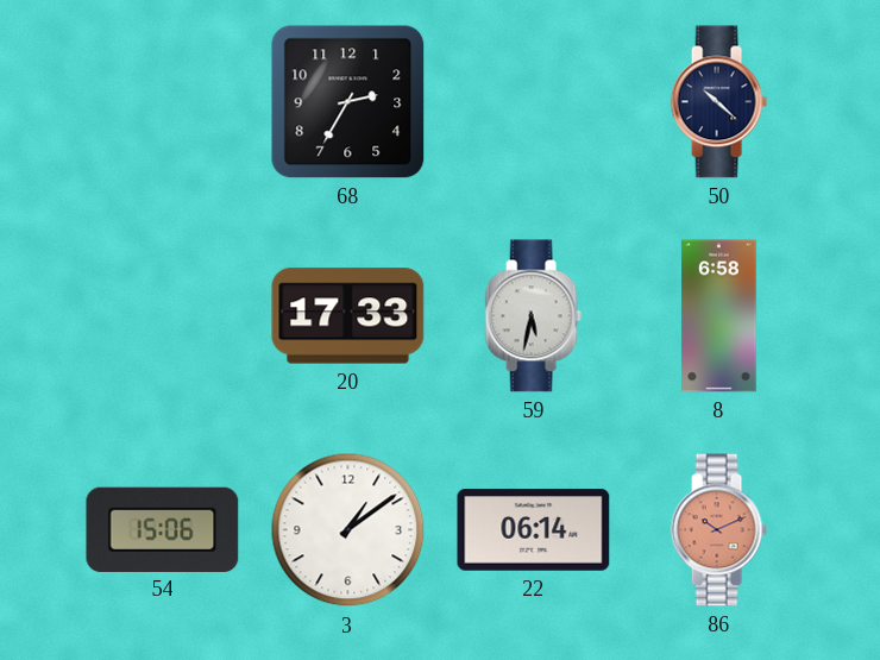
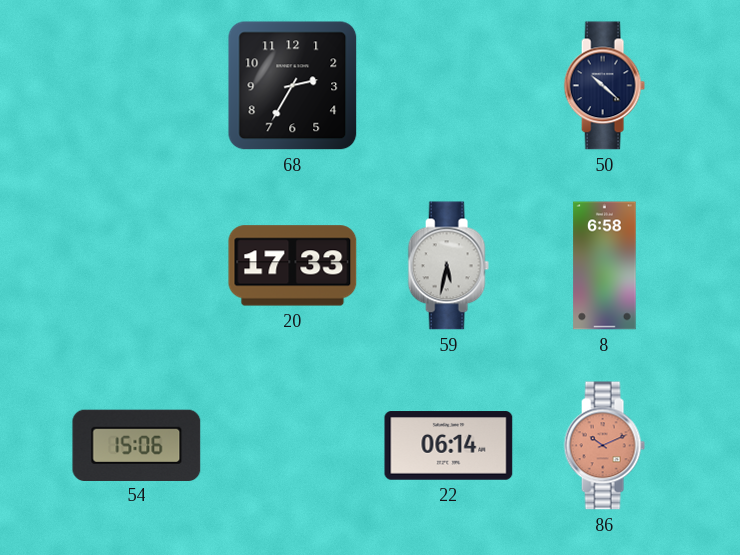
3: 1:09 -> none
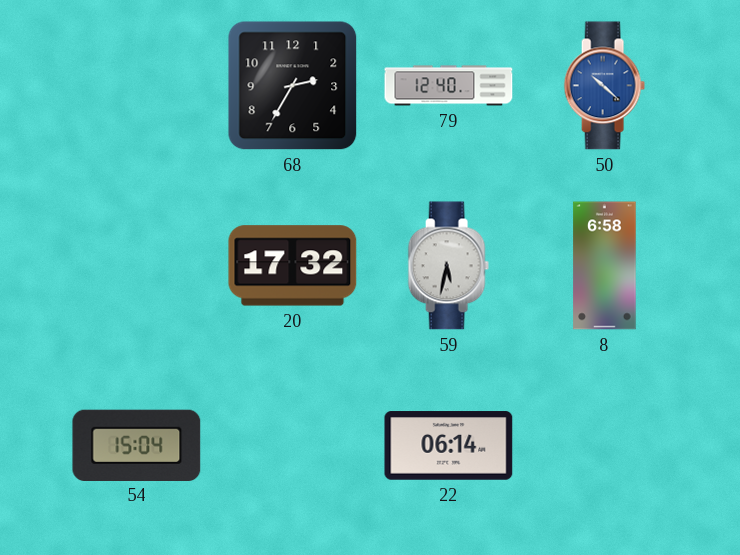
79: none -> 12:40
50 dial: navy -> blue
20: 17:33 -> 17:32
54: 15:06 -> 15:04
86: 10:11 -> none
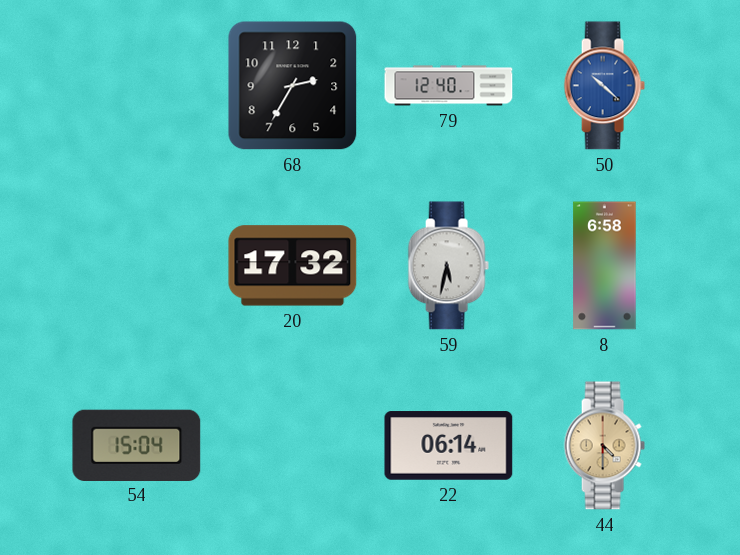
44: none -> 4:30
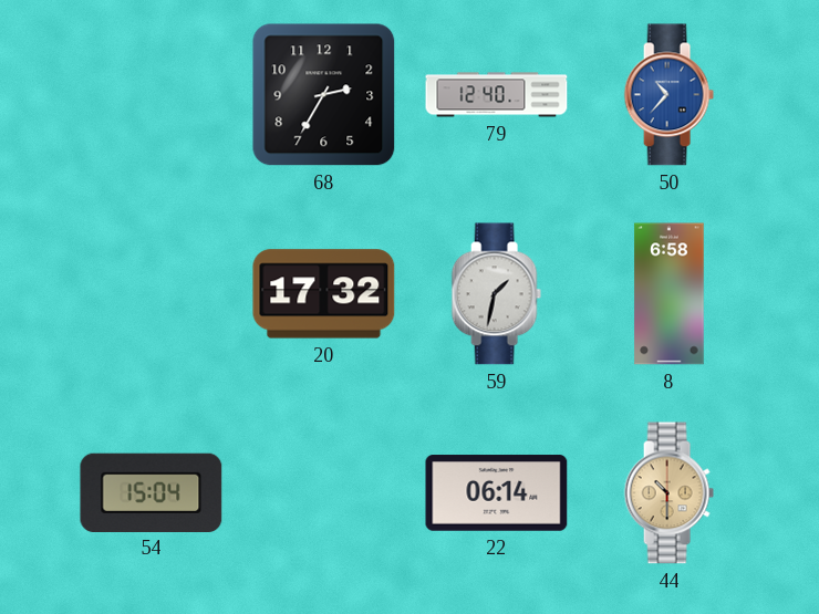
50: 10:22 -> 10:37
59: 5:32 -> 1:32
44: 4:30 -> 10:30
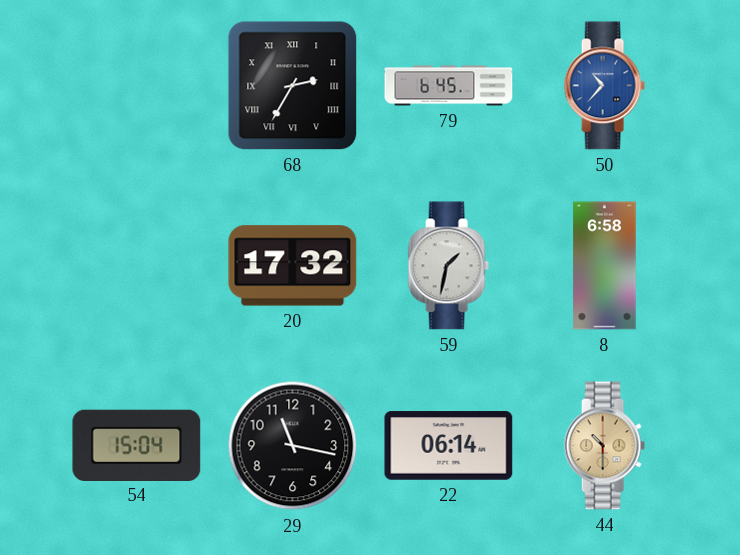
68 numerals: Arabic -> Roman
79: 12:40 -> 6:45
29: none -> 11:17
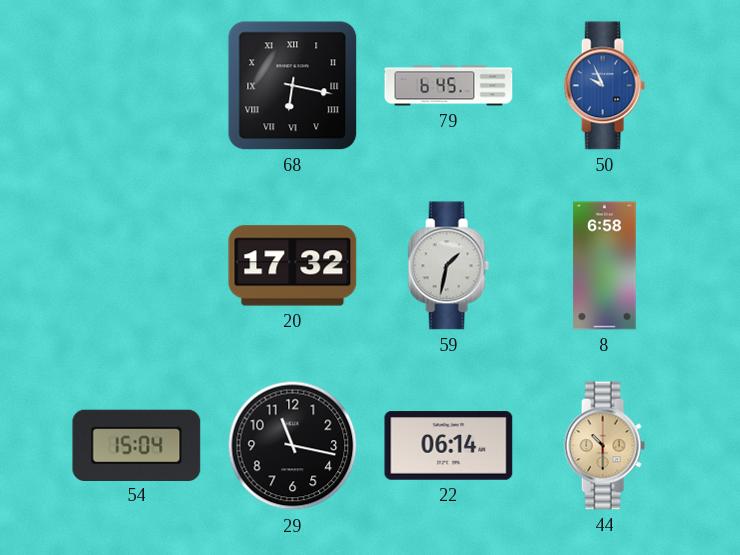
68: 2:35 -> 6:17
50: 10:37 -> 9:56
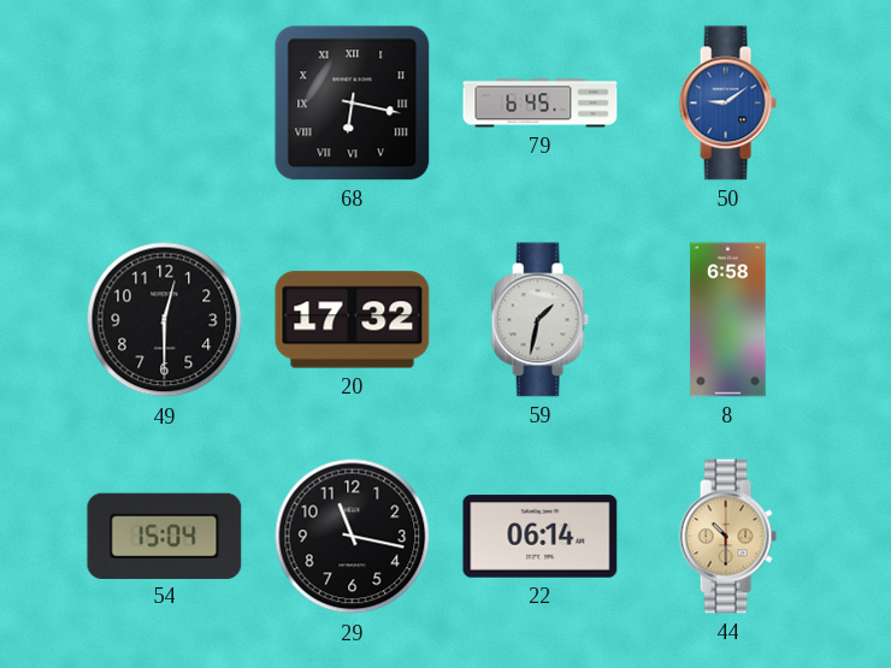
50: 9:56 -> 9:09
49: none -> 12:30
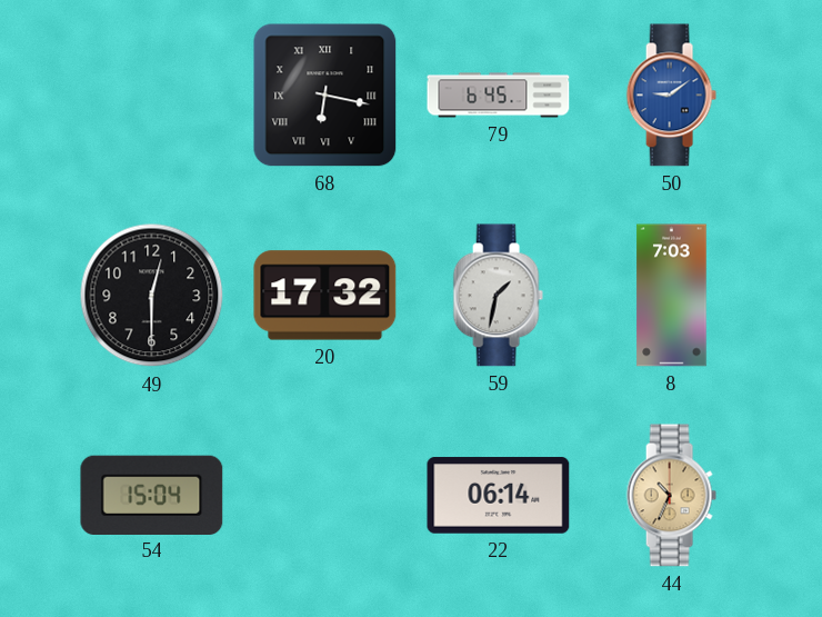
8: 6:58 -> 7:03
29: 11:17 -> none
44: 10:30 -> 10:34
